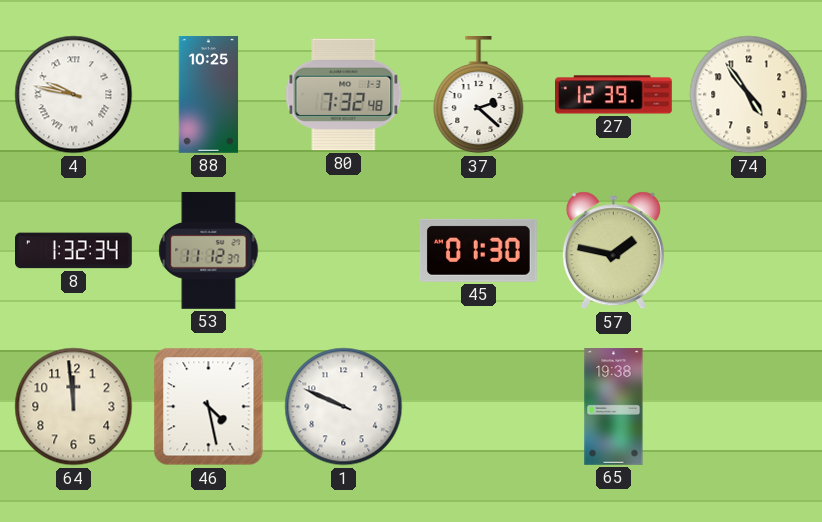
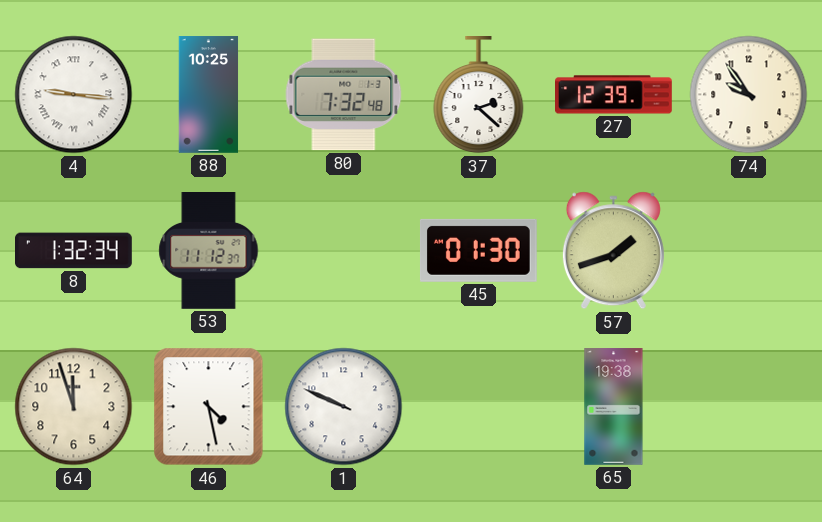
4: 9:47 -> 9:16
74: 4:54 -> 9:54
57: 1:47 -> 1:42
64: 11:59 -> 11:57
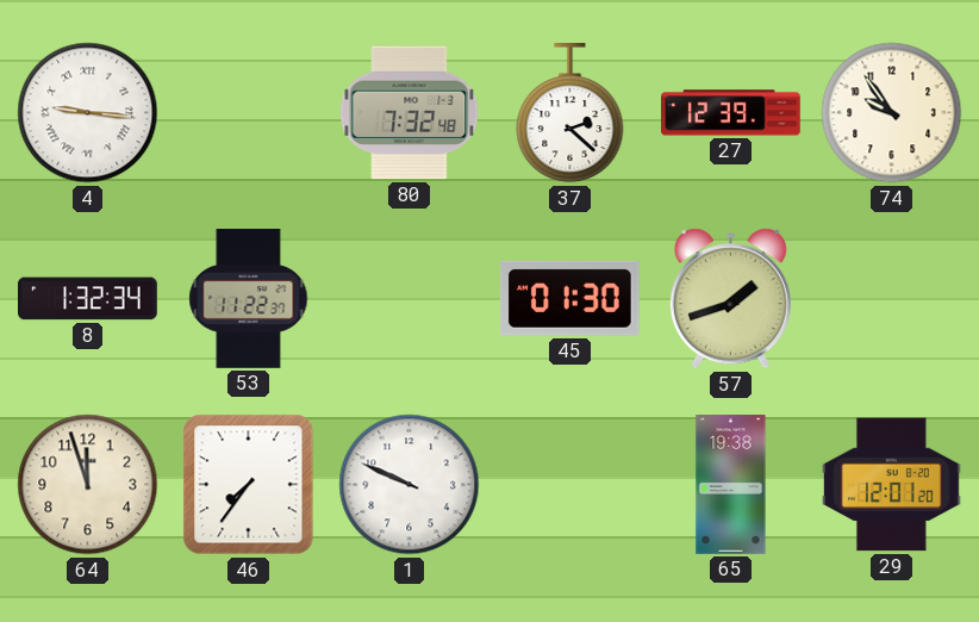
88: 10:25 -> none
53: 11:12 -> 11:22
46: 4:28 -> 7:36
29: none -> 12:01
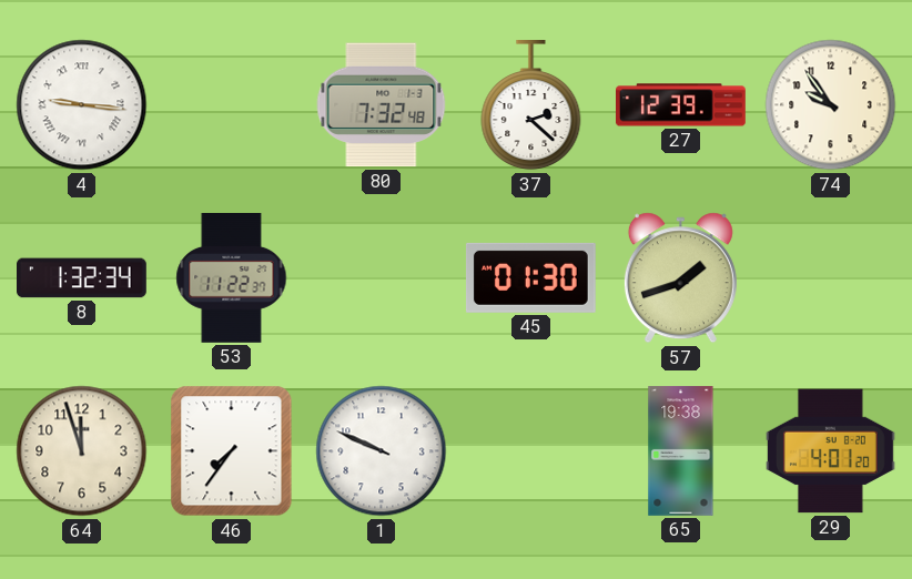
29: 12:01 -> 4:01
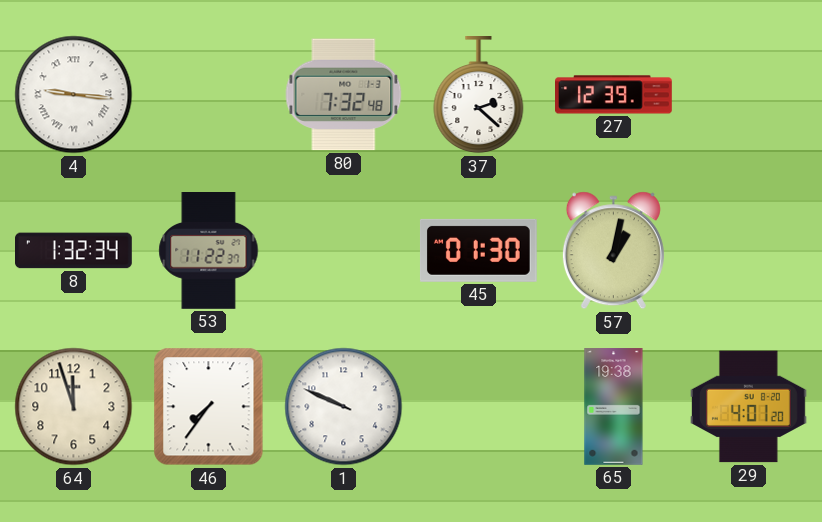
74: 9:54 -> none
57: 1:42 -> 1:02
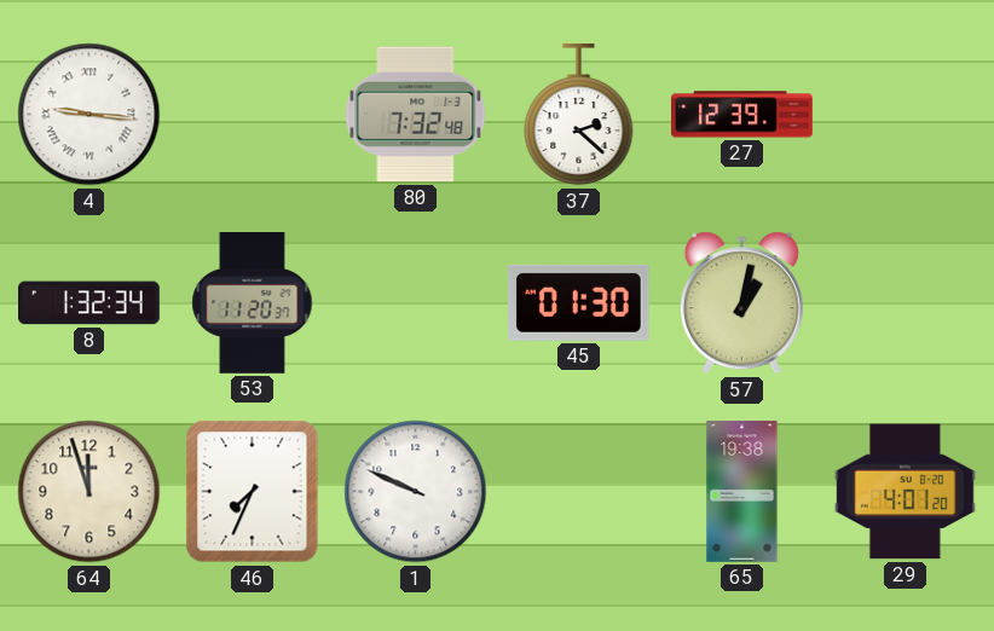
53: 11:22 -> 11:20
46: 7:36 -> 7:34
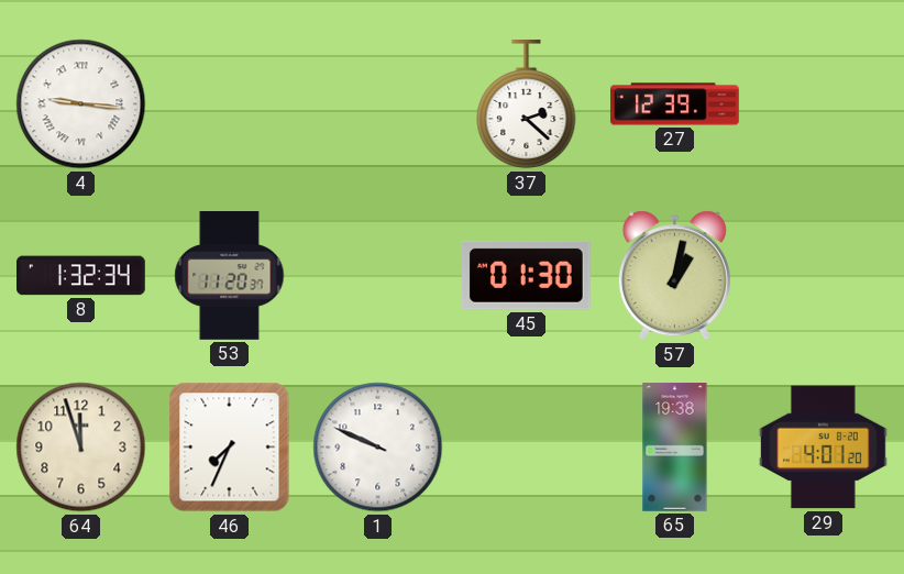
80: 7:32 -> none
